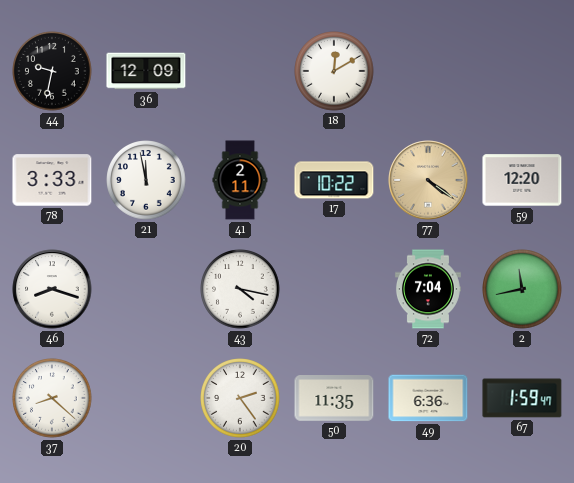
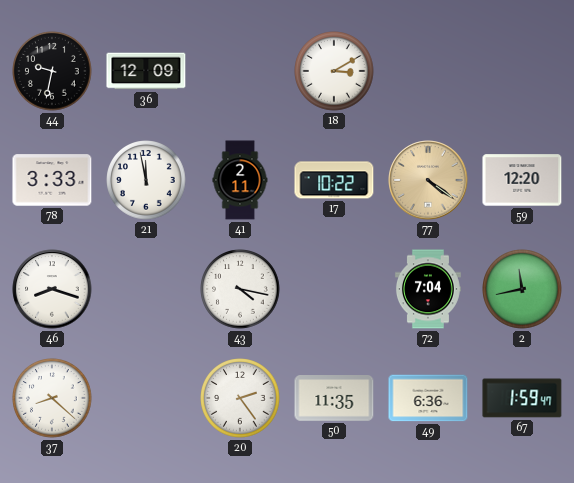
18: 12:10 -> 3:10
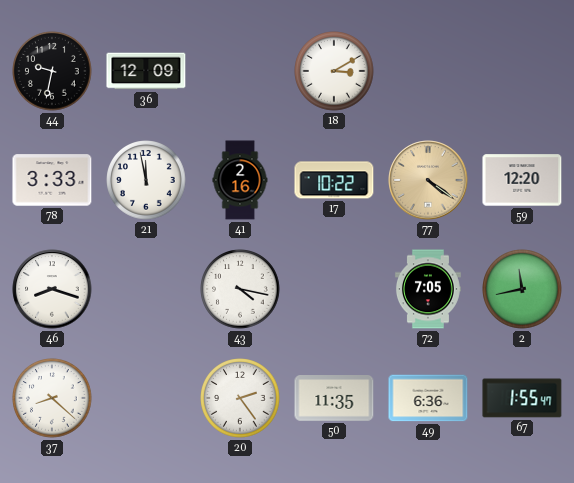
41: 2:11 -> 2:16
72: 7:04 -> 7:05
67: 1:59 -> 1:55
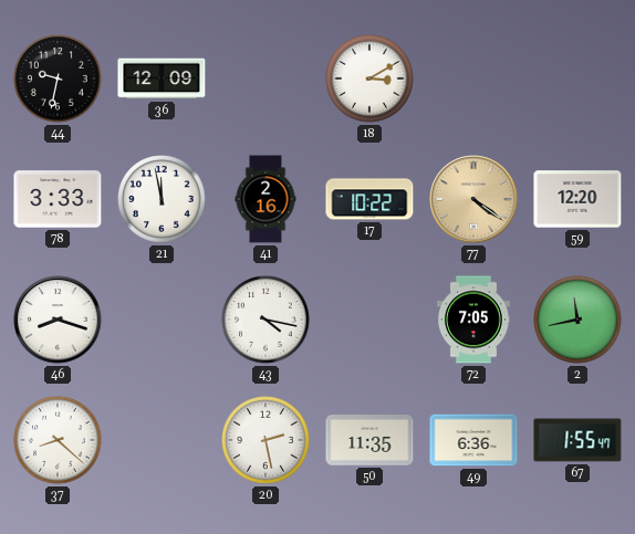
20: 2:24 -> 2:28
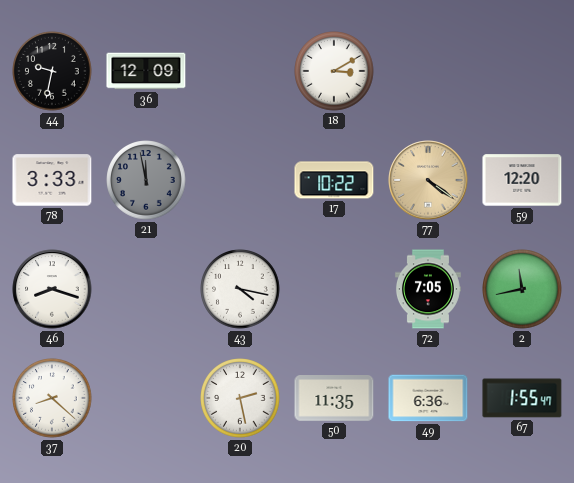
21 dial: white -> grey
41: 2:16 -> none
